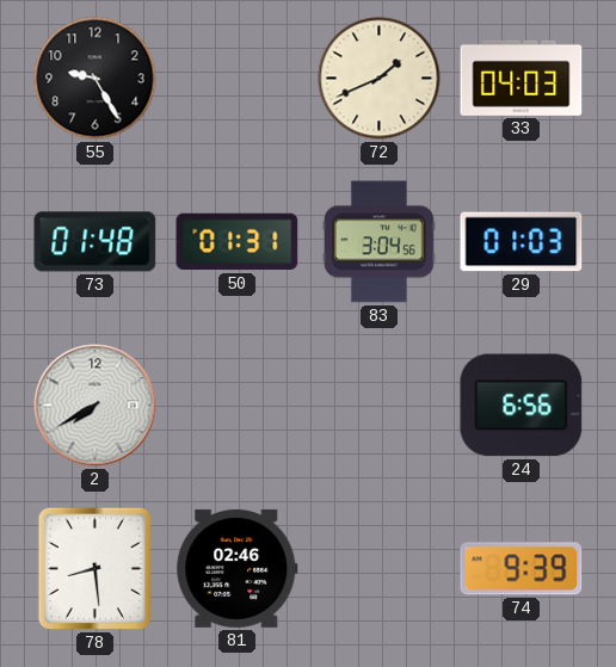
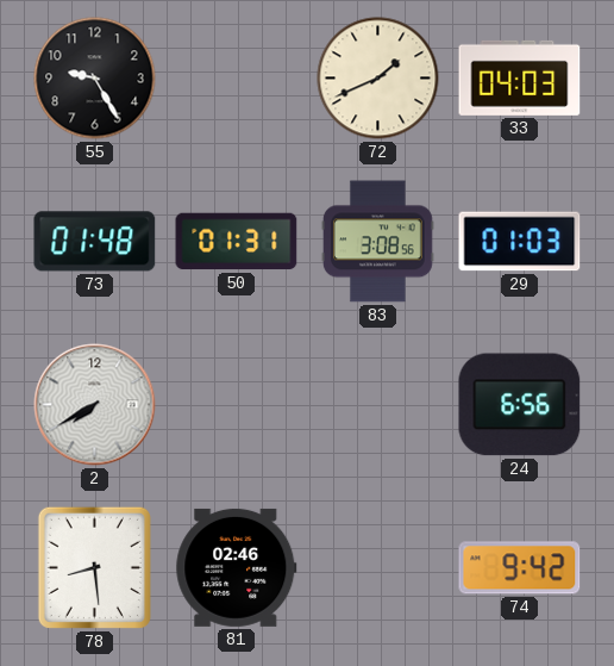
83: 3:04 -> 3:08
74: 9:39 -> 9:42
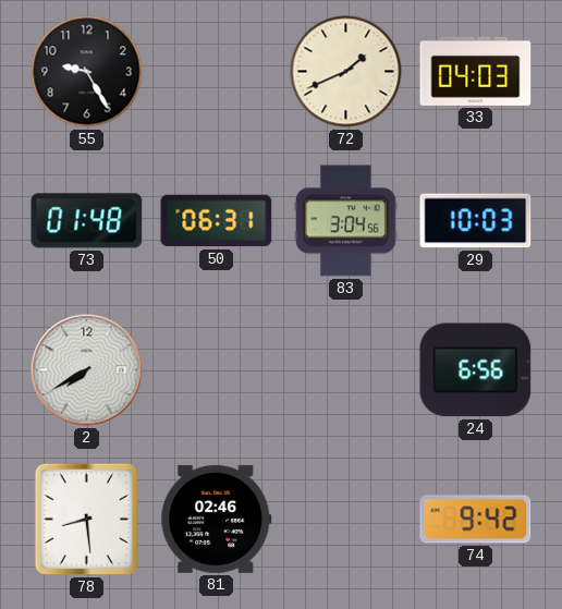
50: 01:31 -> 06:31
83: 3:08 -> 3:04
29: 01:03 -> 10:03
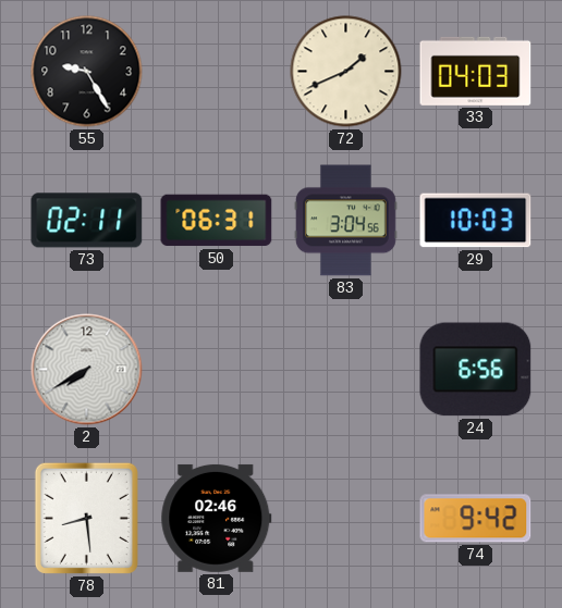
73: 01:48 -> 02:11
